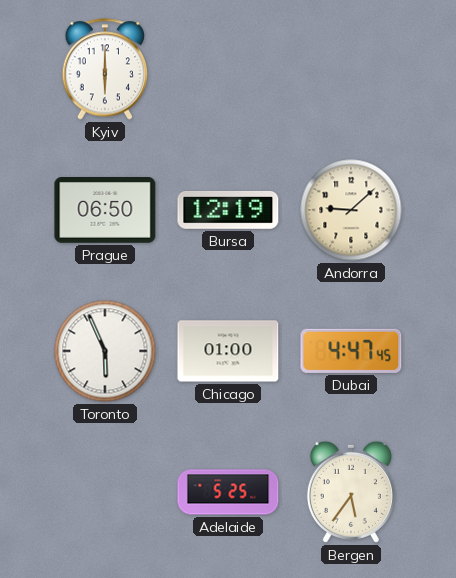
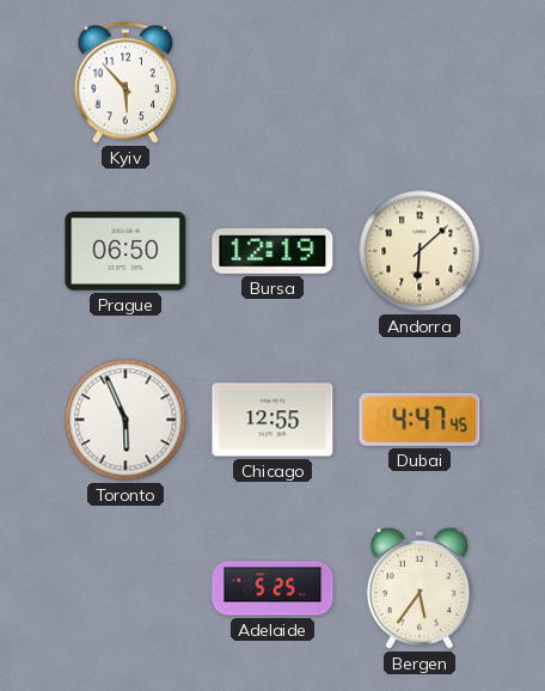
Kyiv: 6:00 -> 5:53
Andorra: 9:08 -> 6:08
Chicago: 01:00 -> 12:55
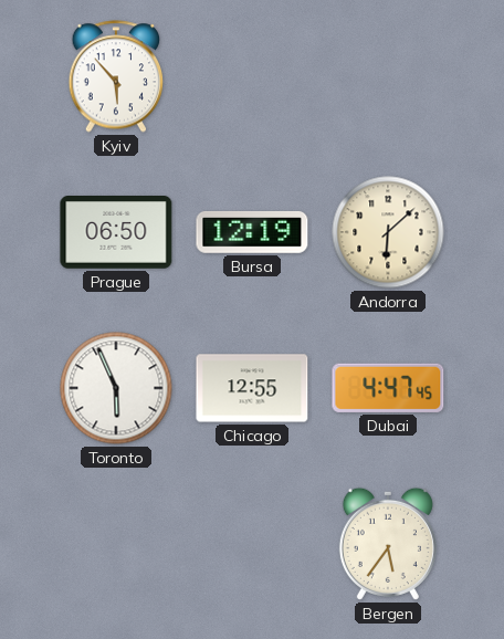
Adelaide: 5:25 -> none
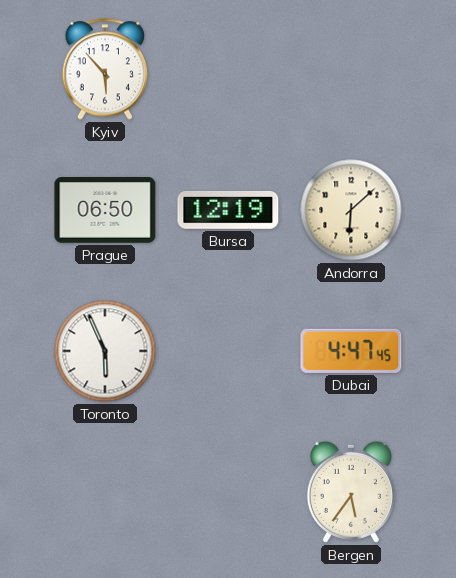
Chicago: 12:55 -> none
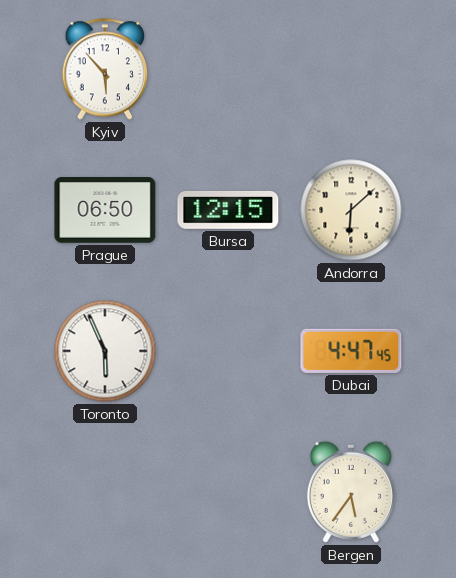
Bursa: 12:19 -> 12:15
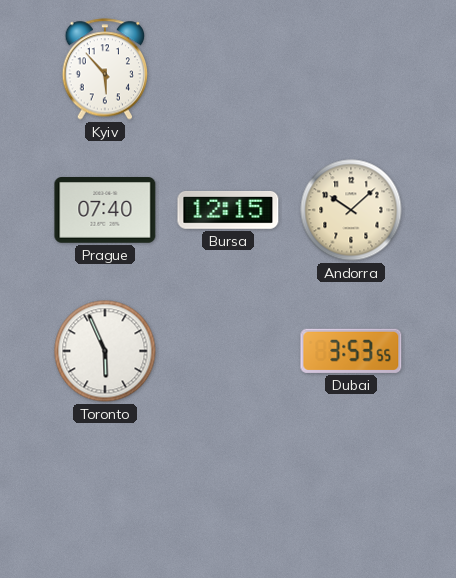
Prague: 06:50 -> 07:40
Andorra: 6:08 -> 10:08
Dubai: 4:47 -> 3:53
Bergen: 5:36 -> none
